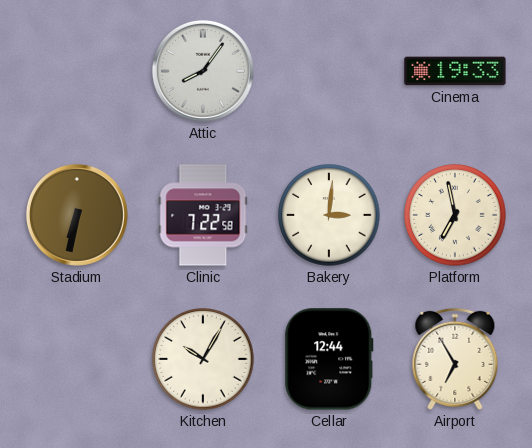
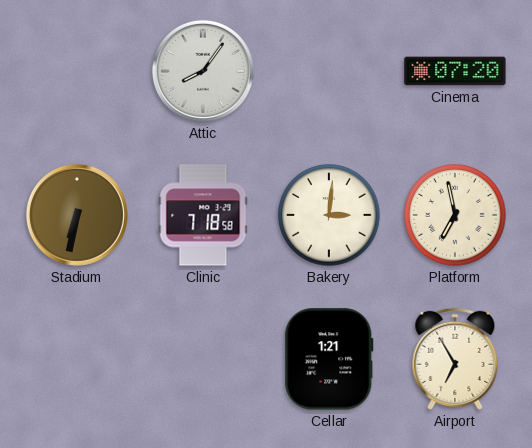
Cinema: 19:33 -> 07:20
Clinic: 7:22 -> 7:18
Kitchen: 10:05 -> none
Cellar: 12:44 -> 1:21
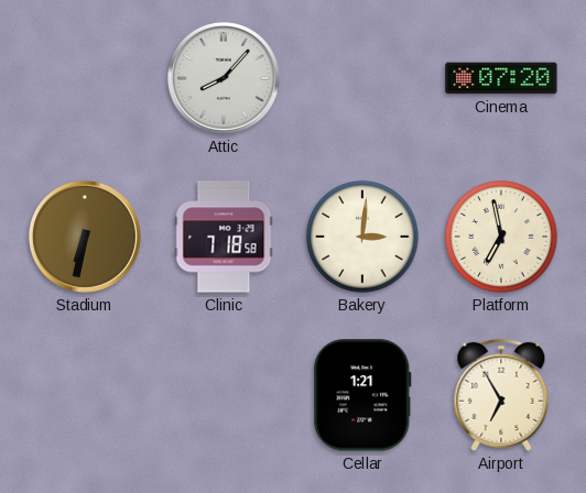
Attic: 8:06 -> 8:07
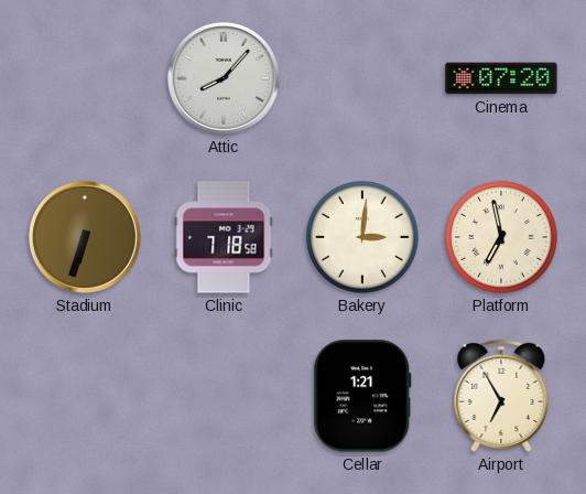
Stadium: 6:32 -> 6:33
